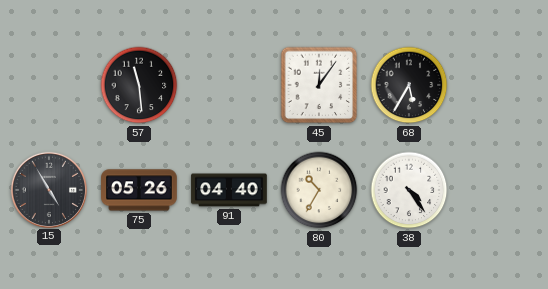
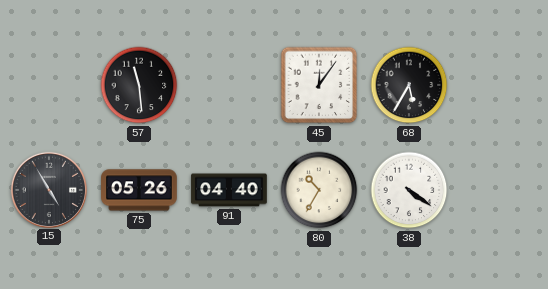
38: 4:24 -> 4:21
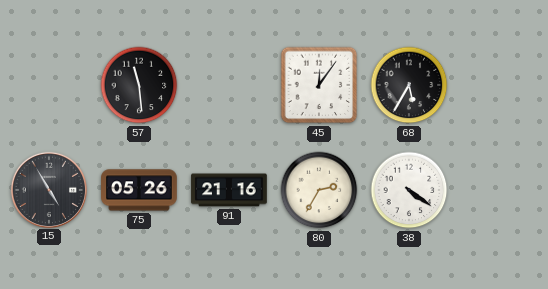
91: 04:40 -> 21:16
80: 10:35 -> 2:35
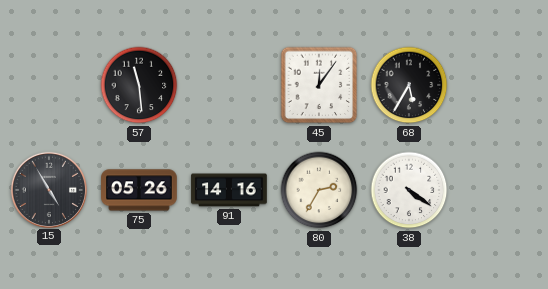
91: 21:16 -> 14:16
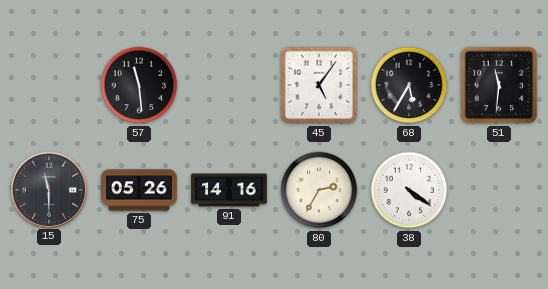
45: 12:06 -> 5:06
51: none -> 11:31
15: 4:55 -> 11:30
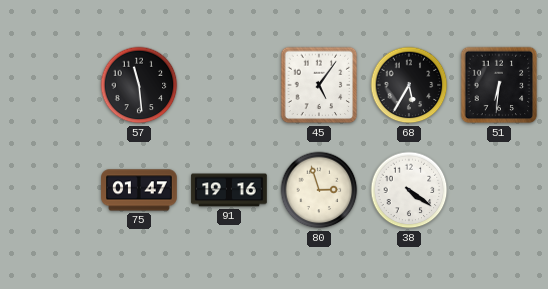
51: 11:31 -> 6:31
15: 11:30 -> none
75: 05:26 -> 01:47
91: 14:16 -> 19:16
80: 2:35 -> 2:57
